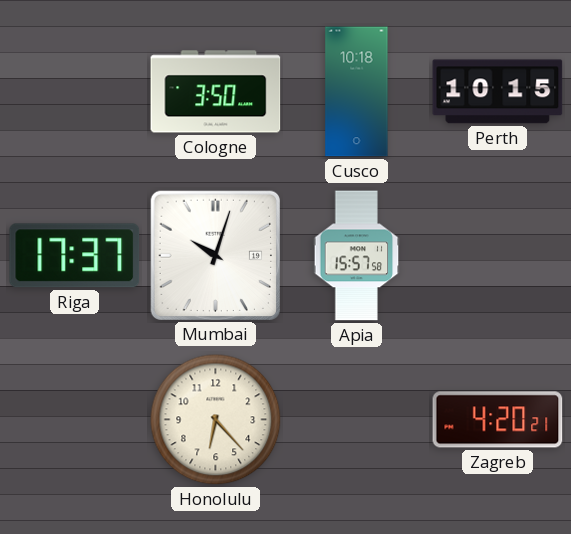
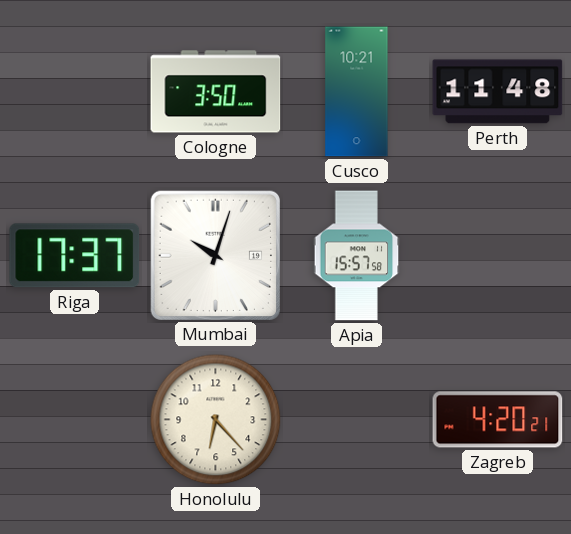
Cusco: 10:18 -> 10:21
Perth: 10:15 -> 11:48
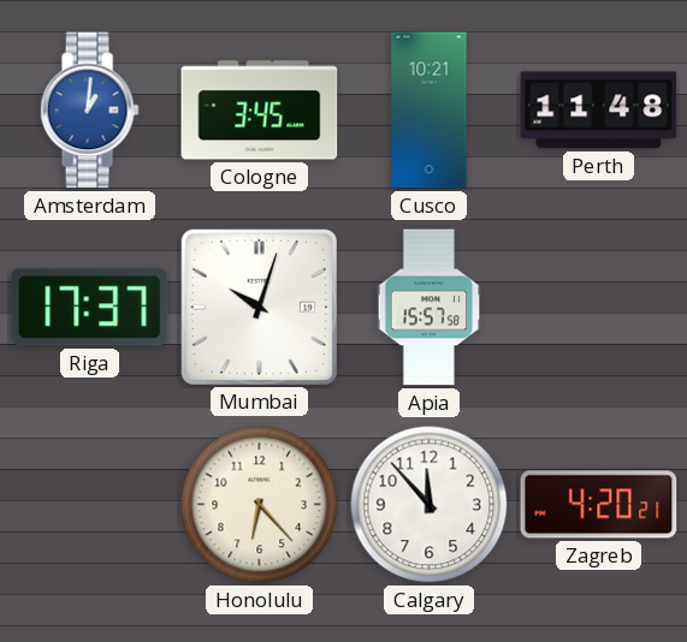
Amsterdam: none -> 1:01
Cologne: 3:50 -> 3:45
Calgary: none -> 11:53
